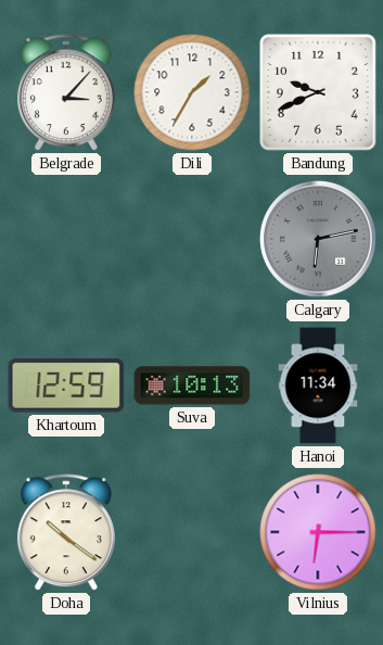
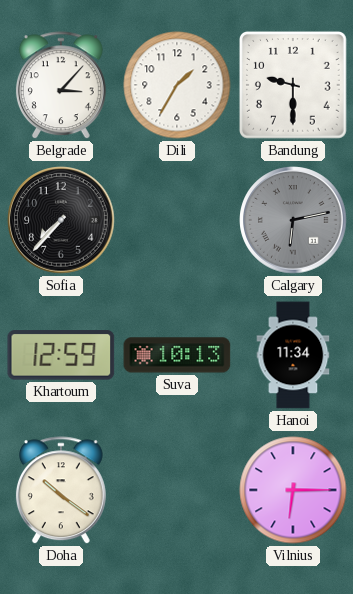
Bandung: 9:41 -> 9:30
Sofia: none -> 7:37
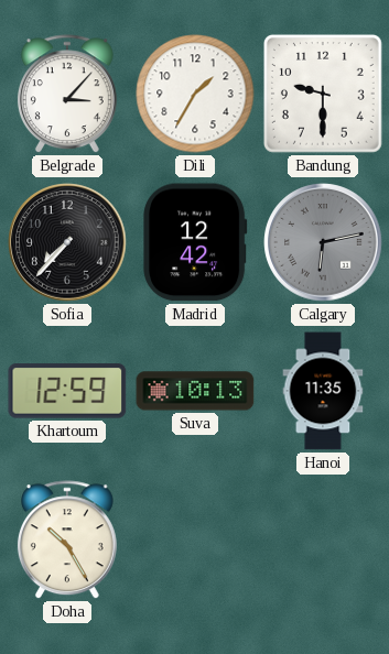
Madrid: none -> 12:42
Hanoi: 11:34 -> 11:35
Doha: 10:21 -> 10:25
Vilnius: 6:15 -> none
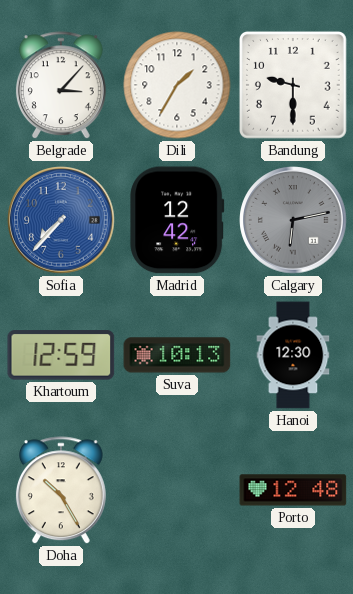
Sofia dial: black -> blue
Hanoi: 11:35 -> 12:30
Porto: none -> 12:48
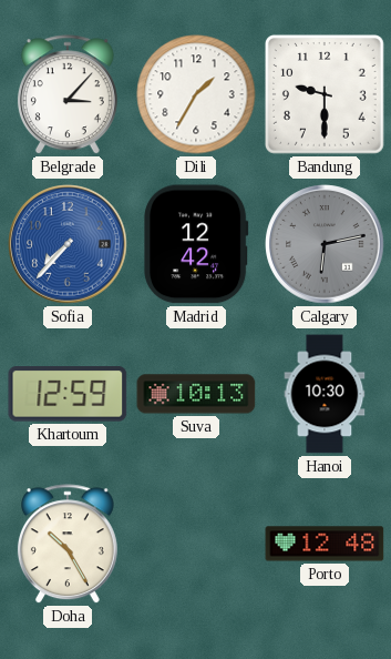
Hanoi: 12:30 -> 10:30
